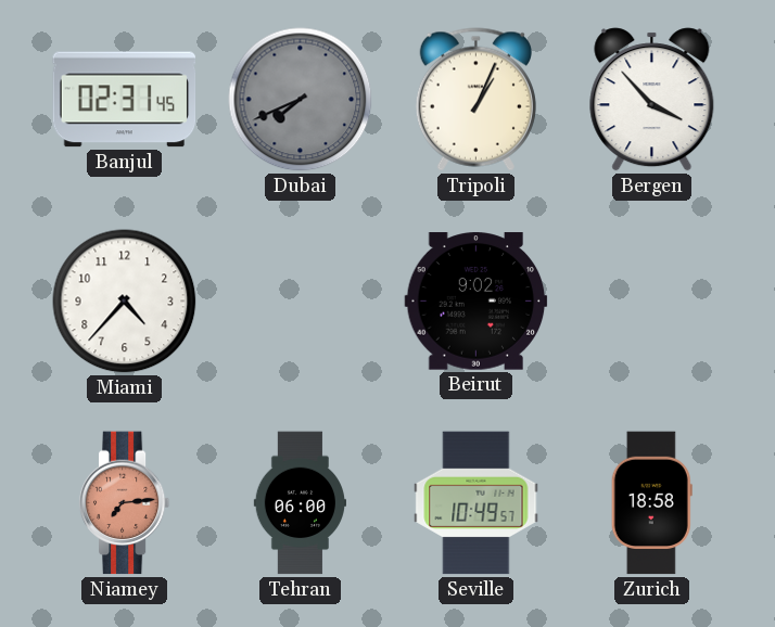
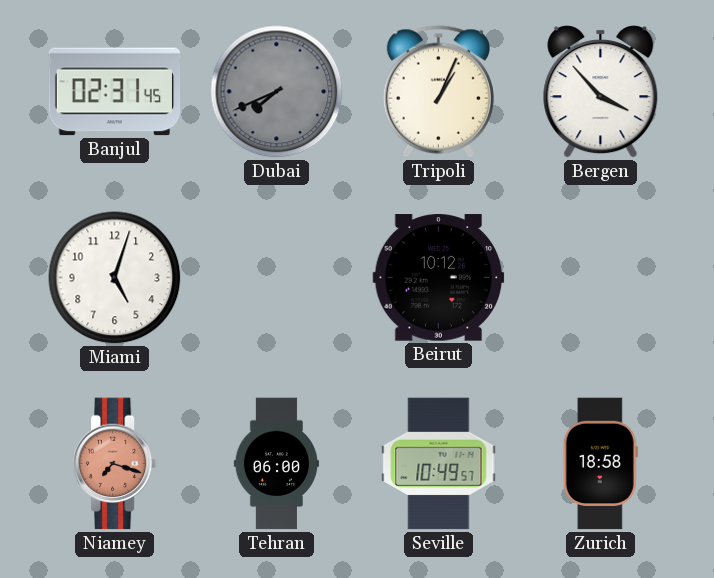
Miami: 4:37 -> 5:03
Beirut: 9:02 -> 10:12
Niamey: 7:14 -> 7:18
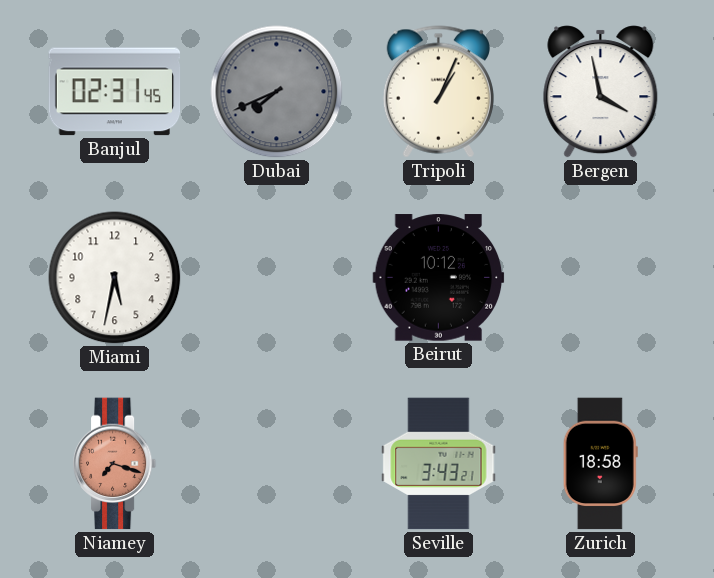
Bergen: 3:53 -> 3:58
Miami: 5:03 -> 5:32
Tehran: 06:00 -> none
Seville: 10:49 -> 3:43
